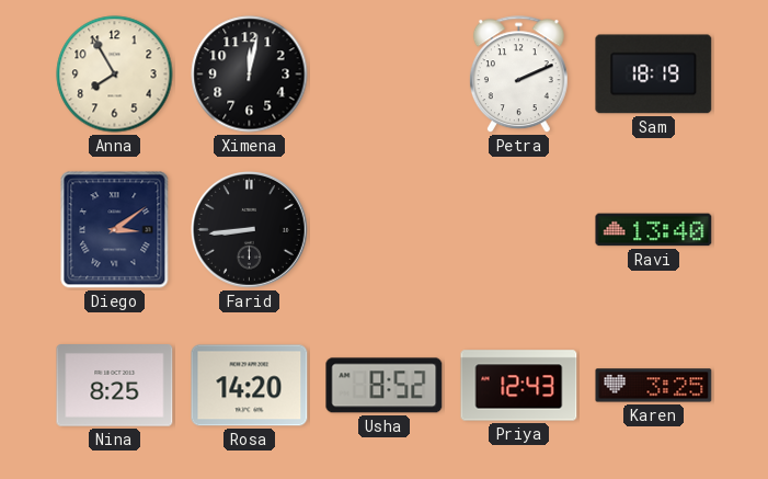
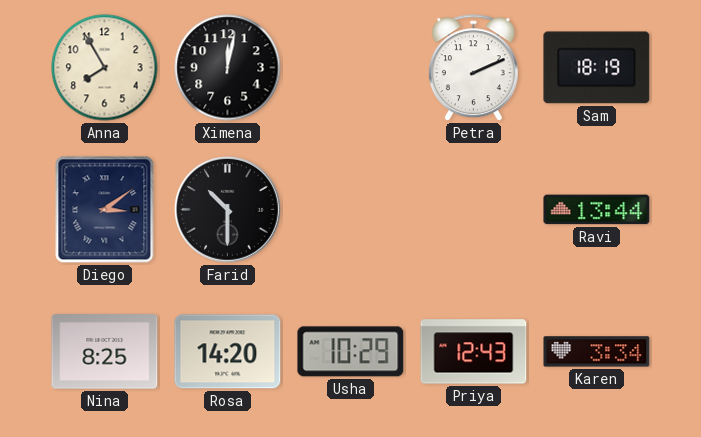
Farid: 8:44 -> 10:30
Ravi: 13:40 -> 13:44
Usha: 8:52 -> 10:29
Karen: 3:25 -> 3:34
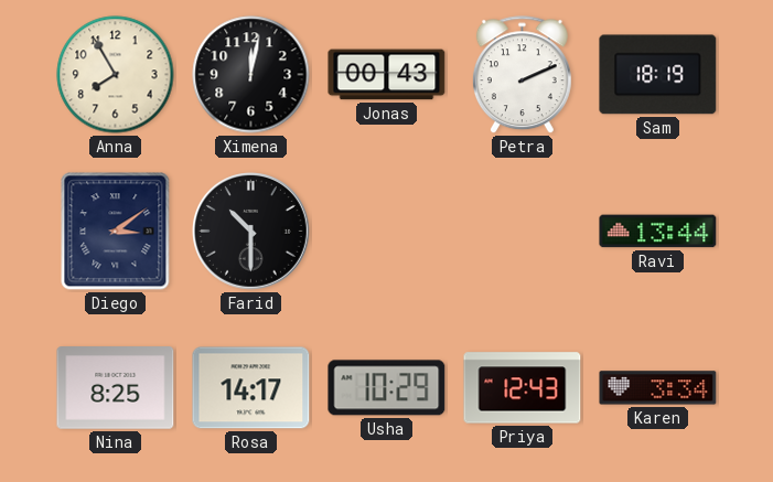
Jonas: none -> 00:43
Rosa: 14:20 -> 14:17
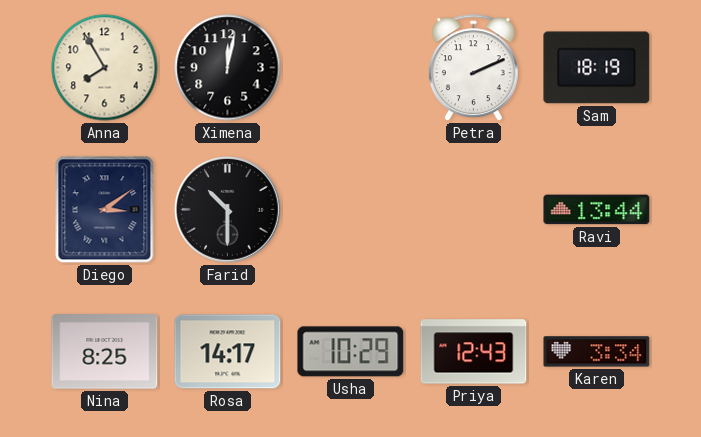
Jonas: 00:43 -> none
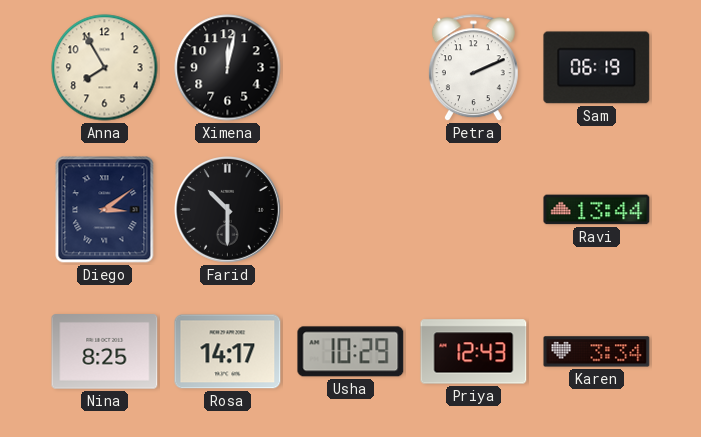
Sam: 18:19 -> 06:19
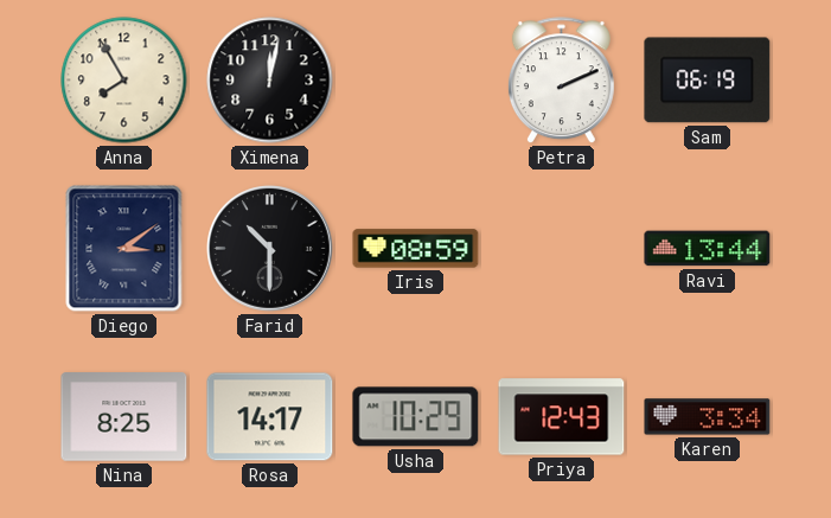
Iris: none -> 08:59
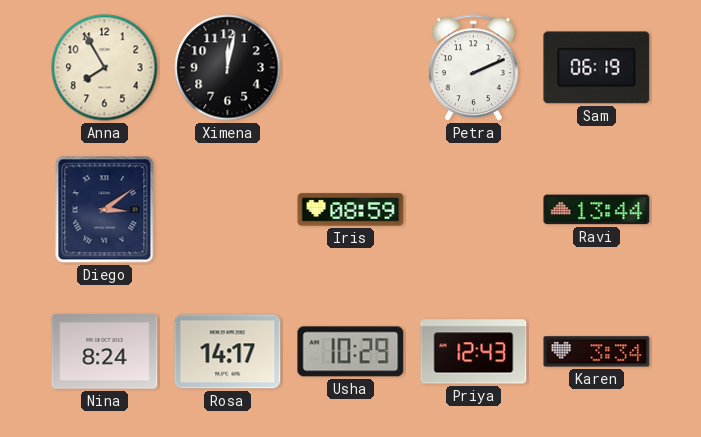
Farid: 10:30 -> none
Nina: 8:25 -> 8:24
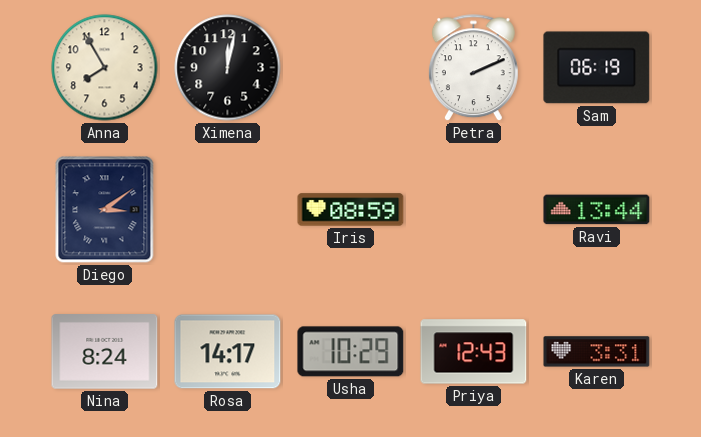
Karen: 3:34 -> 3:31
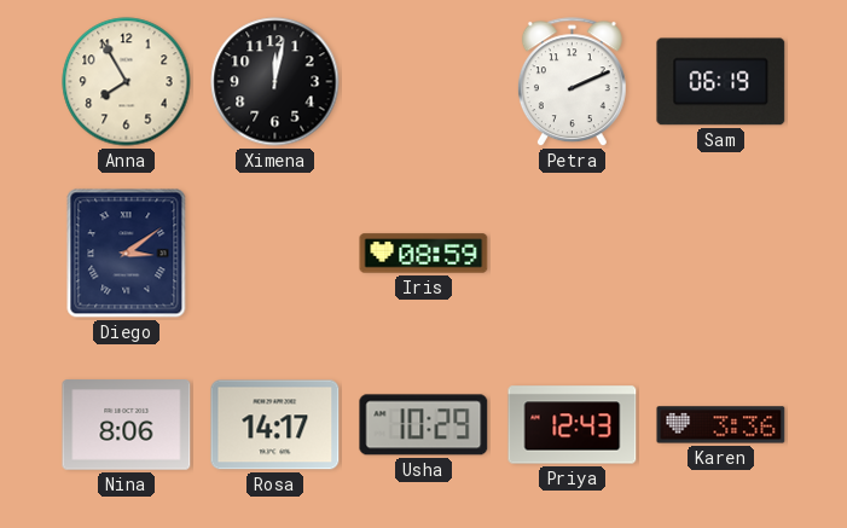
Ravi: 13:44 -> none
Nina: 8:24 -> 8:06
Karen: 3:31 -> 3:36
